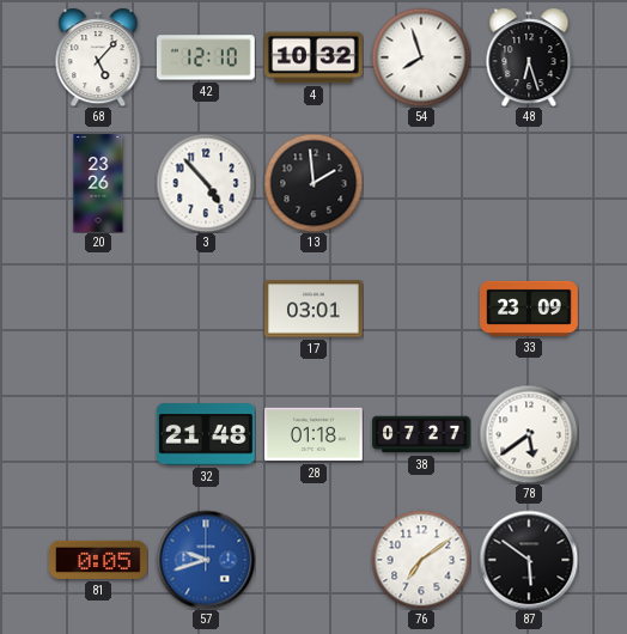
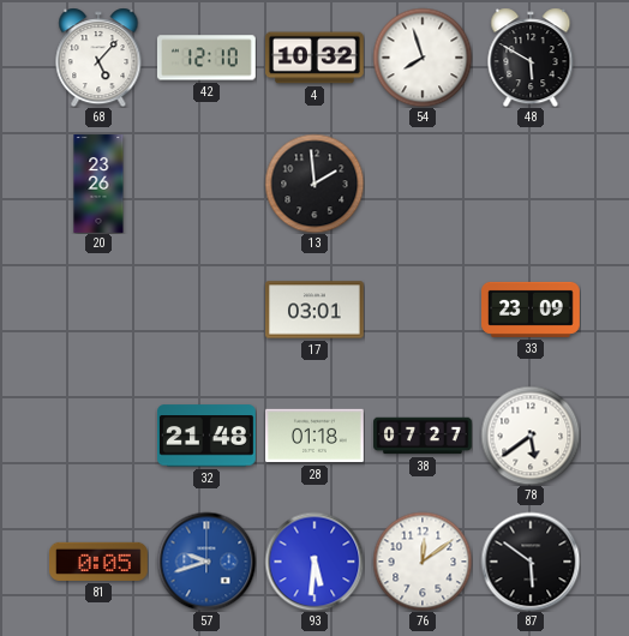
48: 6:27 -> 5:50
3: 4:53 -> none
93: none -> 5:31
76: 7:09 -> 12:09
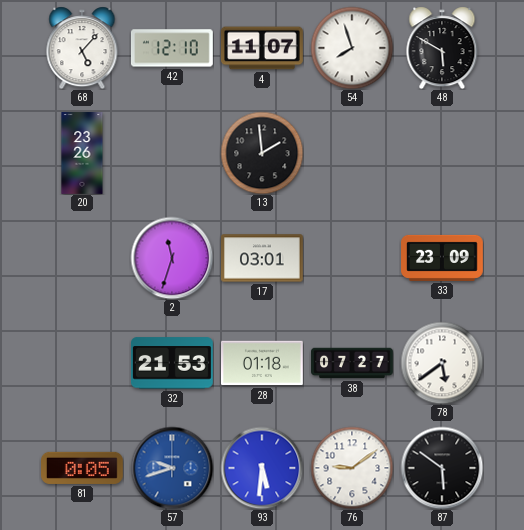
4: 10:32 -> 11:07
2: none -> 11:33
32: 21:48 -> 21:53
76: 12:09 -> 9:09
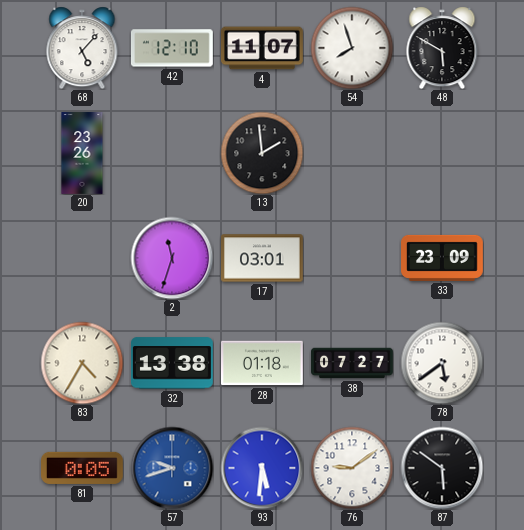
83: none -> 4:35
32: 21:53 -> 13:38
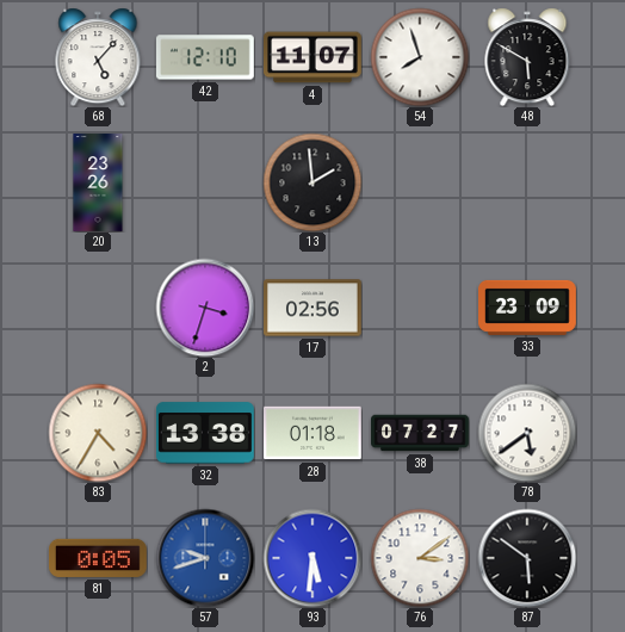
2: 11:33 -> 3:33
17: 03:01 -> 02:56
76: 9:09 -> 3:09
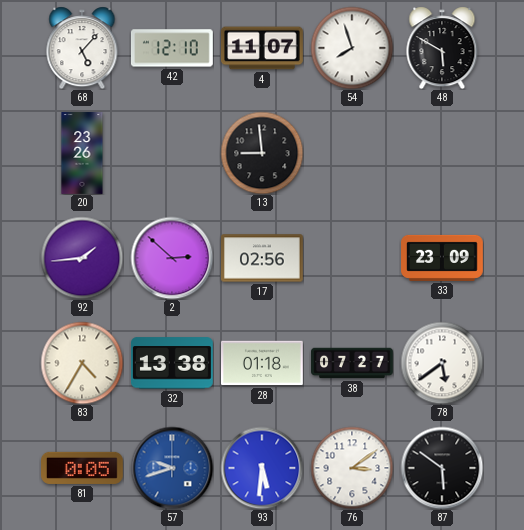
13: 1:59 -> 8:59
92: none -> 1:44
2: 3:33 -> 2:52
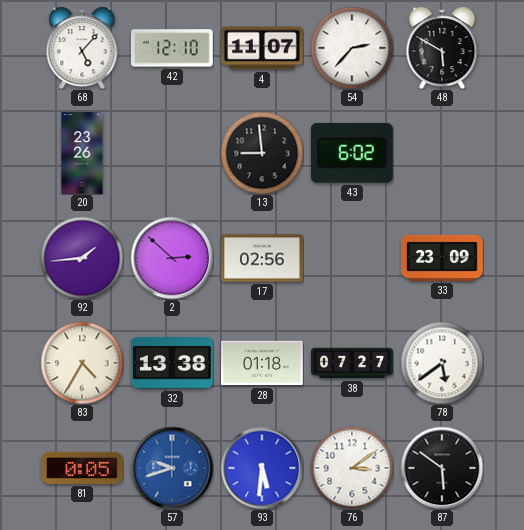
54: 7:57 -> 2:37
43: none -> 6:02
